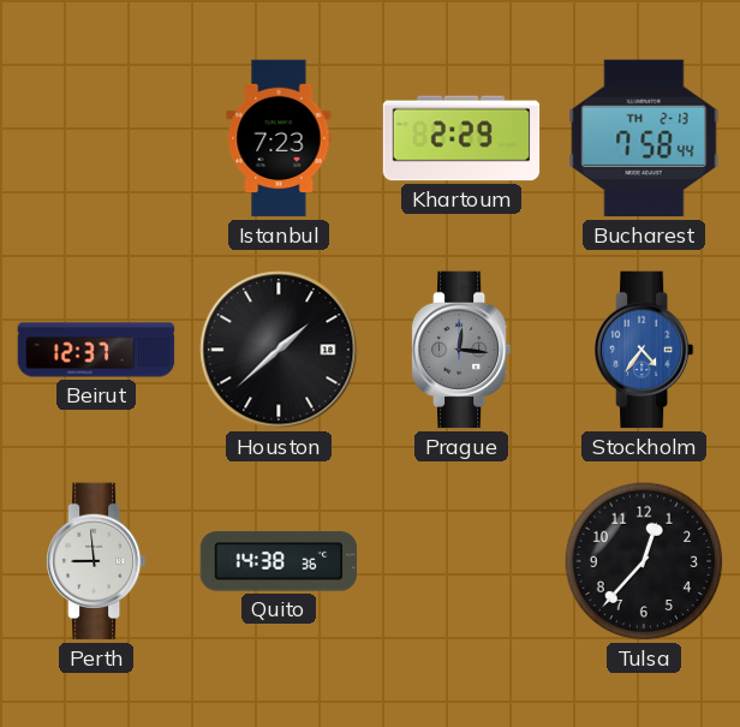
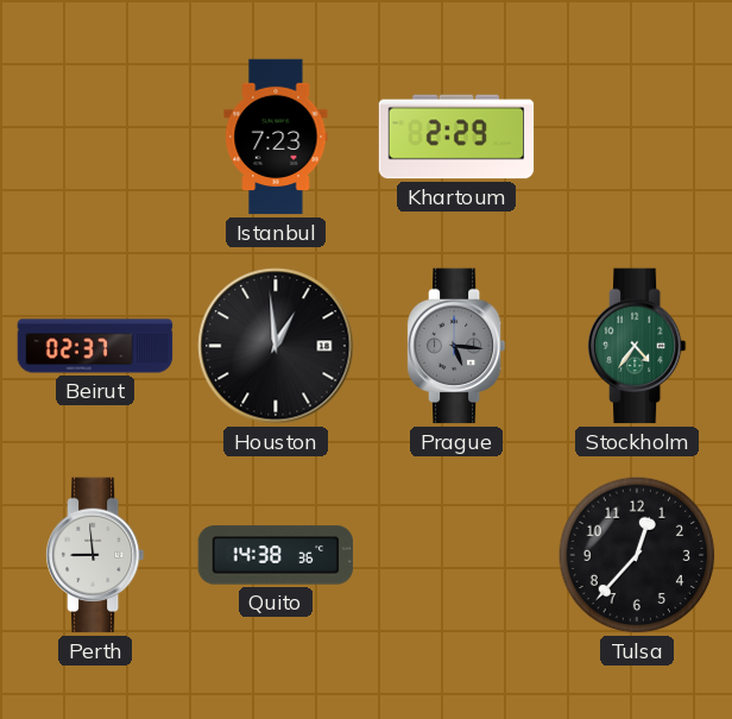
Bucharest: 7:58 -> none
Beirut: 12:37 -> 02:37
Houston: 1:38 -> 12:59
Prague: 12:16 -> 5:16
Stockholm dial: blue -> green
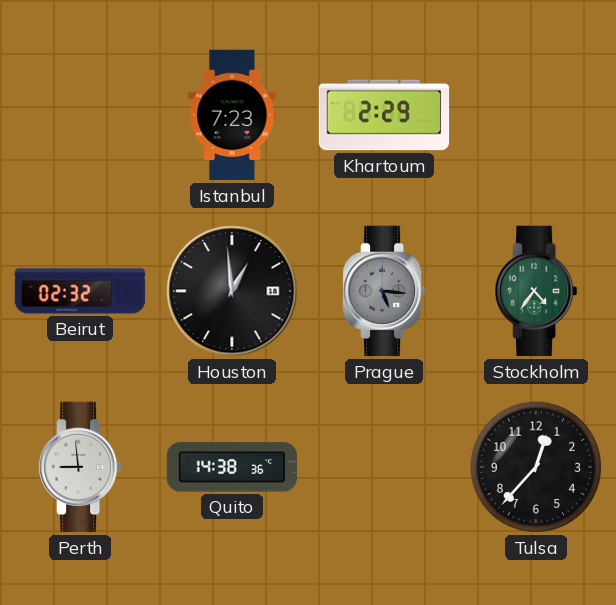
Beirut: 02:37 -> 02:32
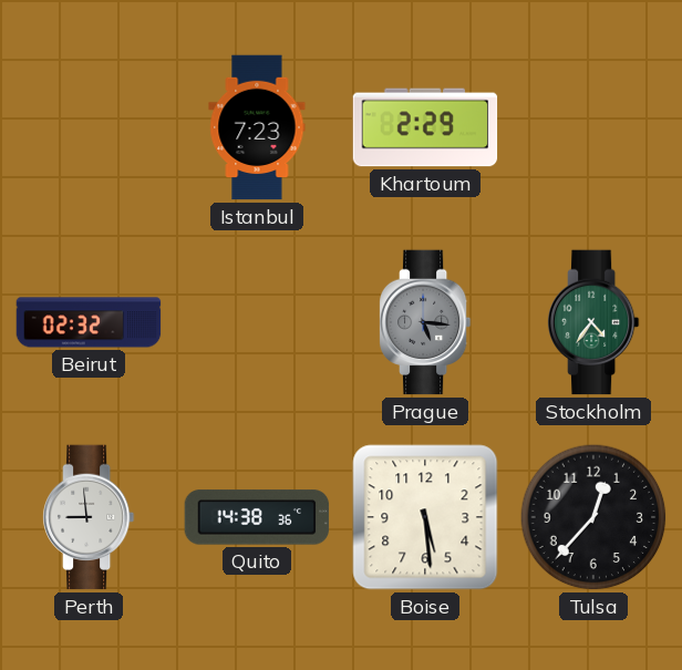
Houston: 12:59 -> none
Boise: none -> 5:29
